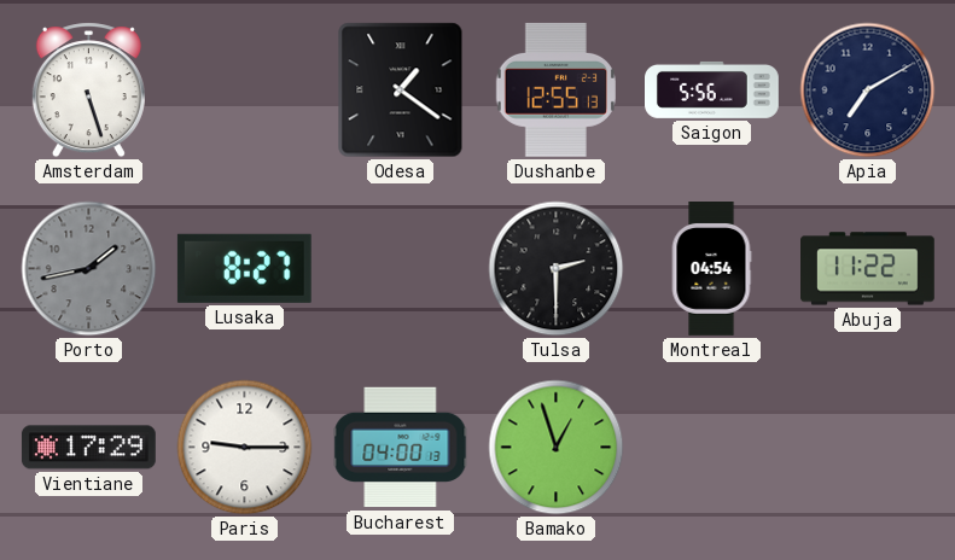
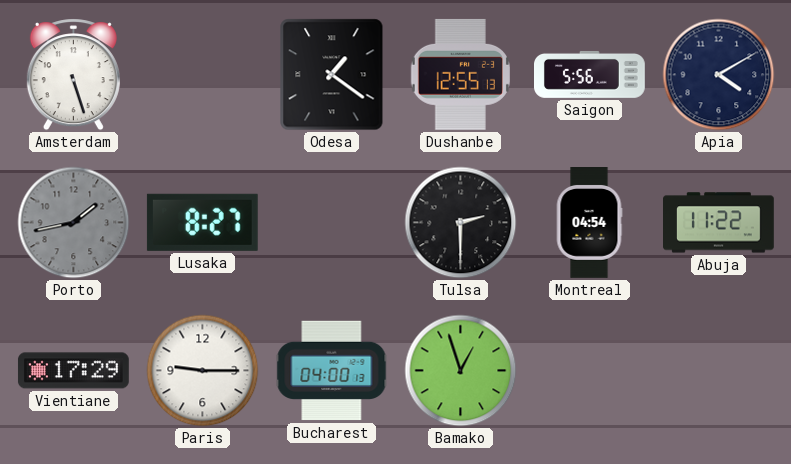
Apia: 7:10 -> 4:10
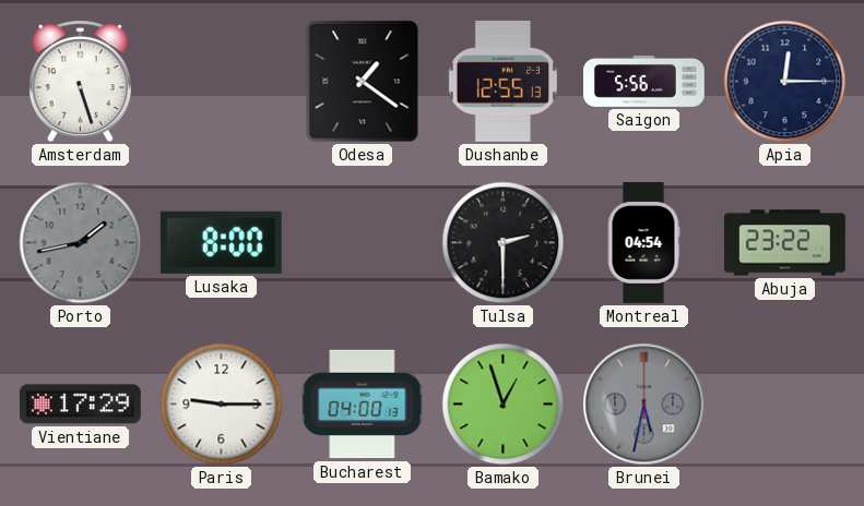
Apia: 4:10 -> 12:15
Lusaka: 8:27 -> 8:00
Abuja: 11:22 -> 23:22
Brunei: none -> 5:32
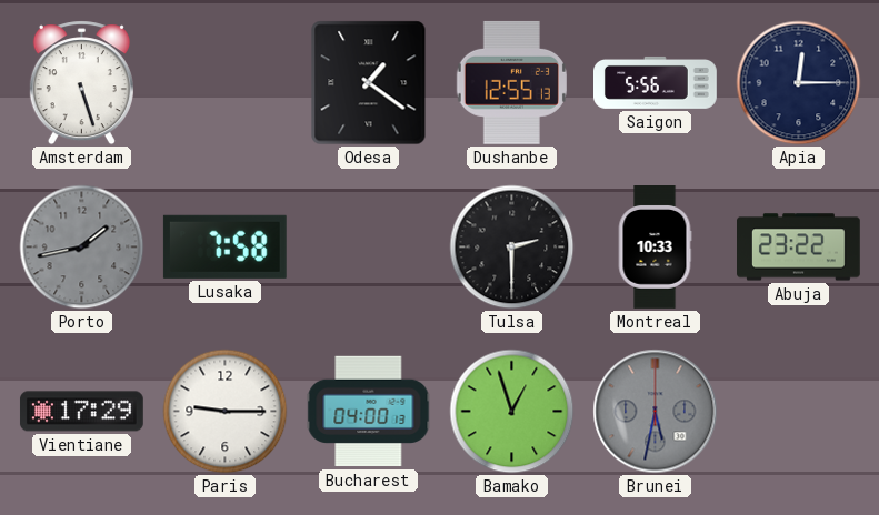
Lusaka: 8:00 -> 7:58
Montreal: 04:54 -> 10:33
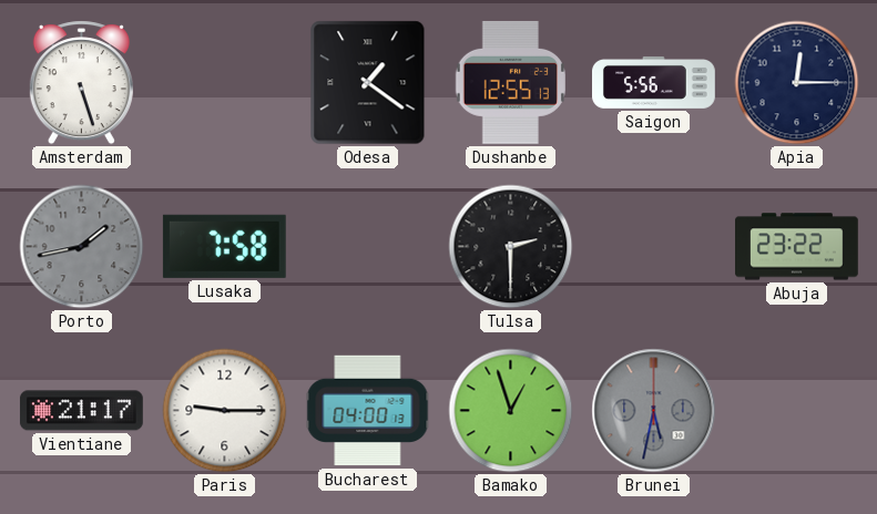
Montreal: 10:33 -> none
Vientiane: 17:29 -> 21:17
